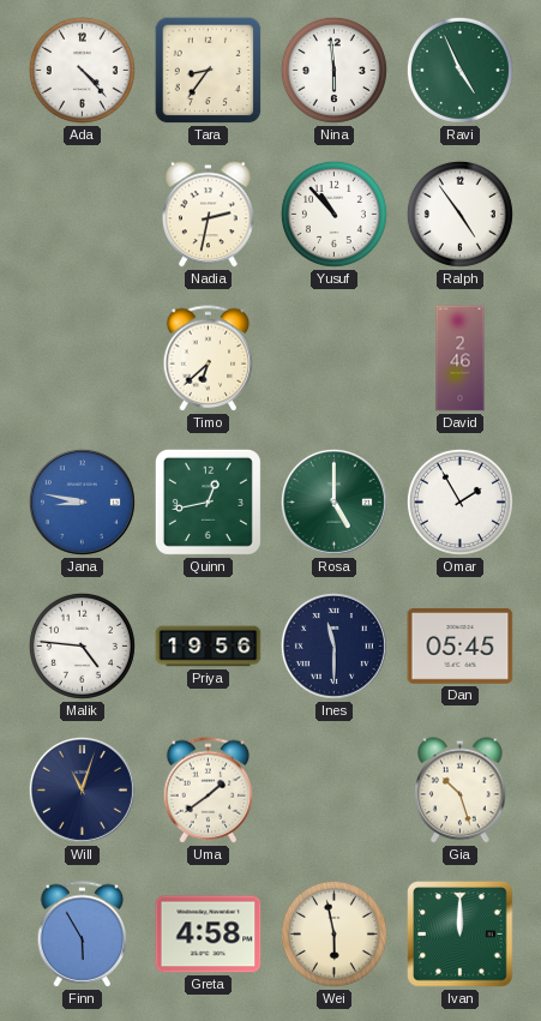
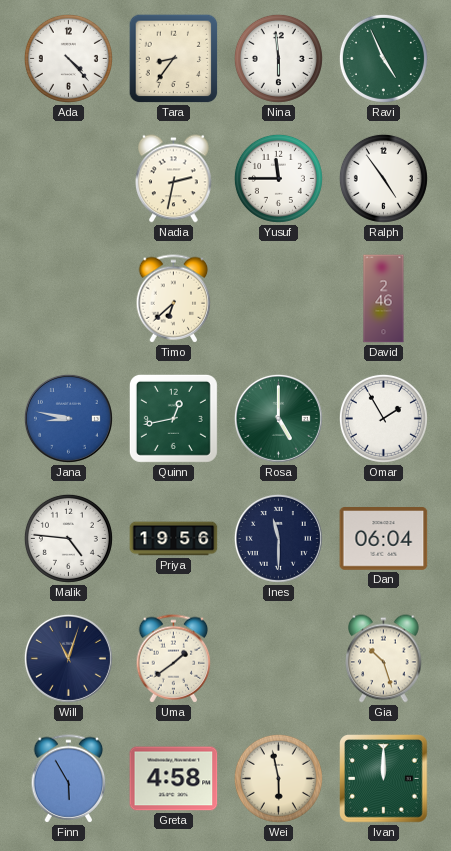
Yusuf: 10:53 -> 11:45
Dan: 05:45 -> 06:04
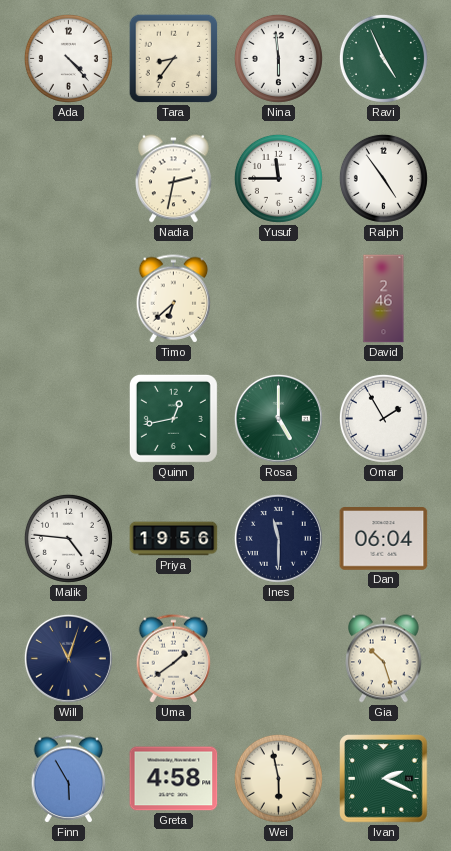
Jana: 8:47 -> none
Ivan: 12:00 -> 2:19
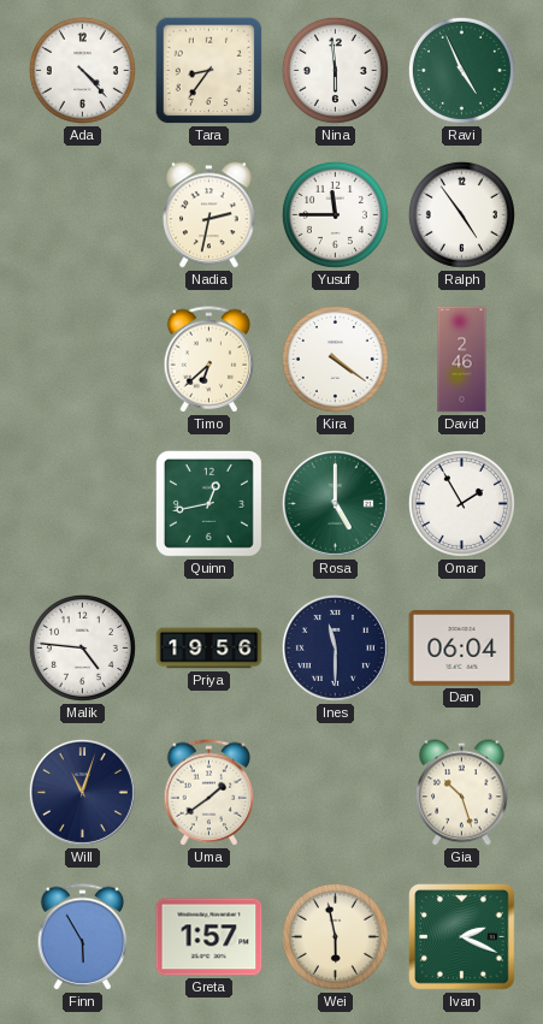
Kira: none -> 4:21
Greta: 4:58 -> 1:57
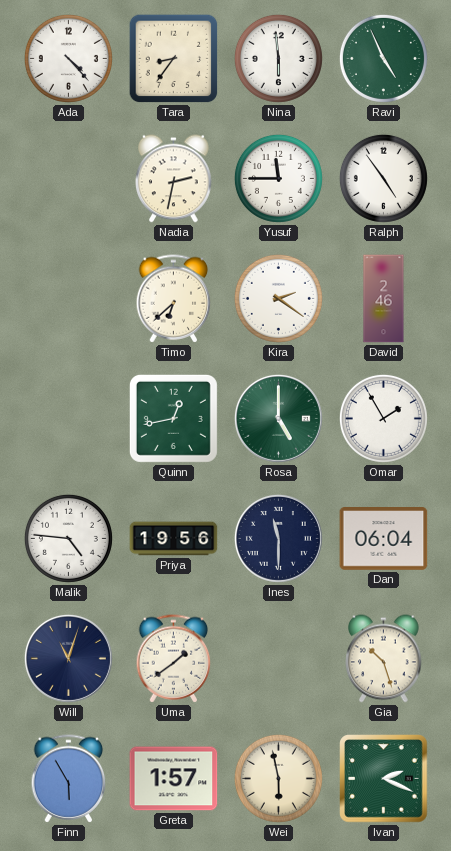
Kira: 4:21 -> 2:21
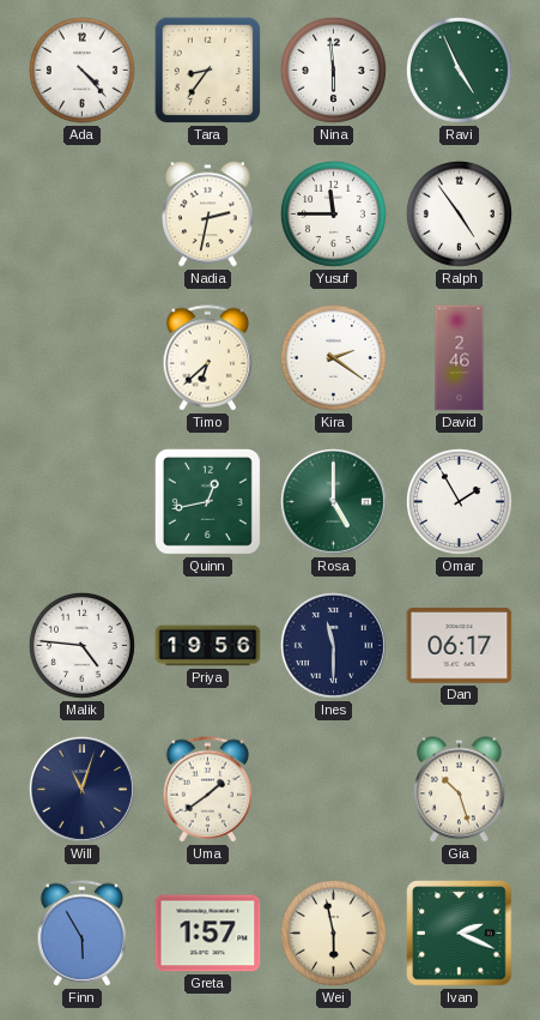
Dan: 06:04 -> 06:17
